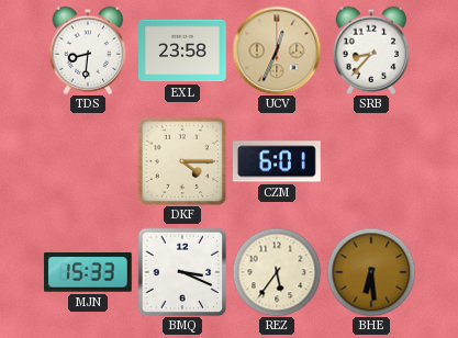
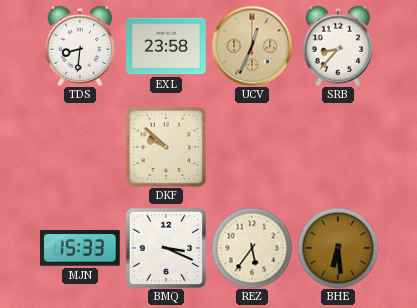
DKF: 4:15 -> 9:52
CZM: 6:01 -> none
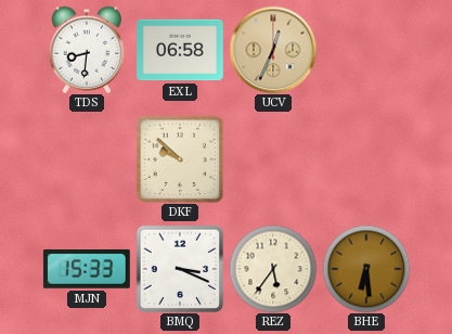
EXL: 23:58 -> 06:58
SRB: 8:37 -> none
